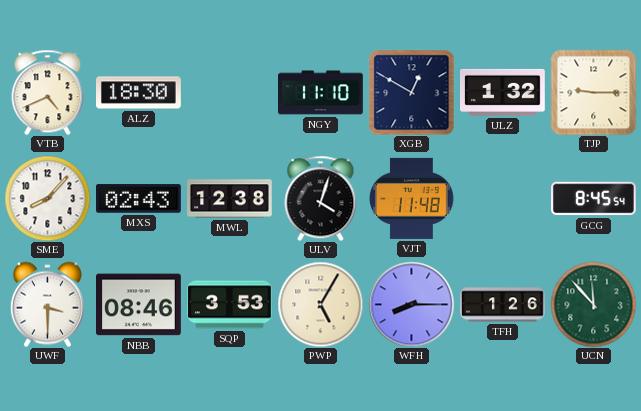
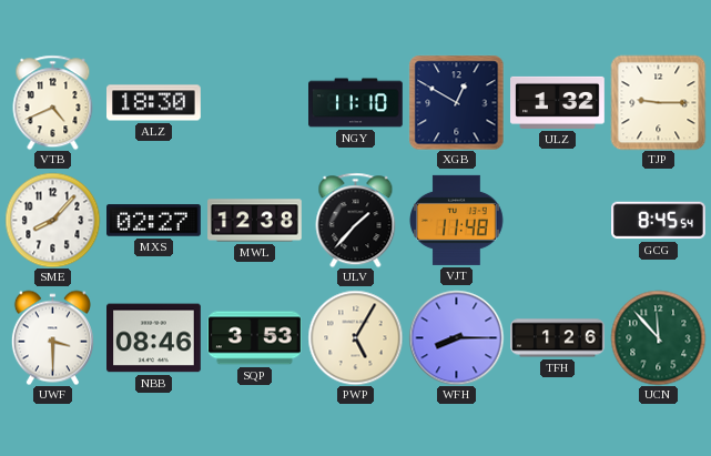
MXS: 02:43 -> 02:27
ULV: 4:03 -> 1:37
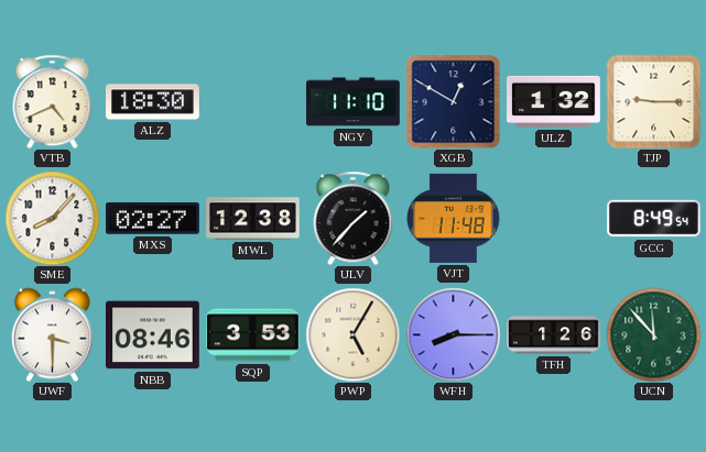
GCG: 8:45 -> 8:49
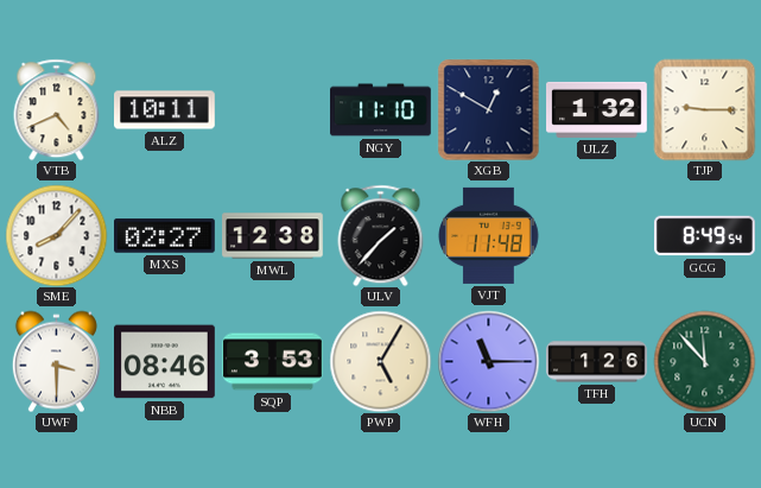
ALZ: 18:30 -> 10:11
WFH: 8:15 -> 11:15
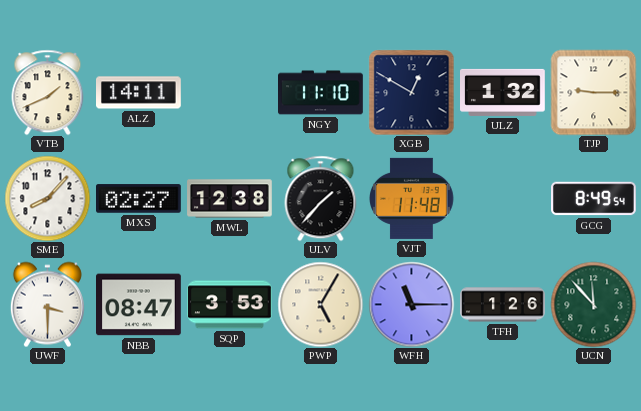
VTB: 4:41 -> 1:41
ALZ: 10:11 -> 14:11
NBB: 08:46 -> 08:47
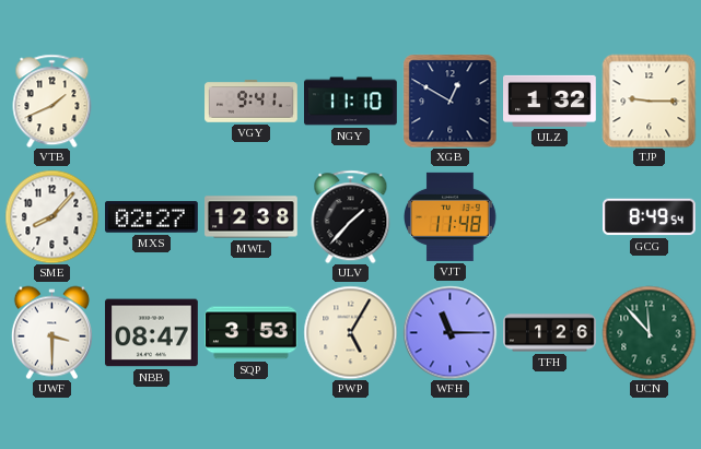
ALZ: 14:11 -> none
VGY: none -> 9:41
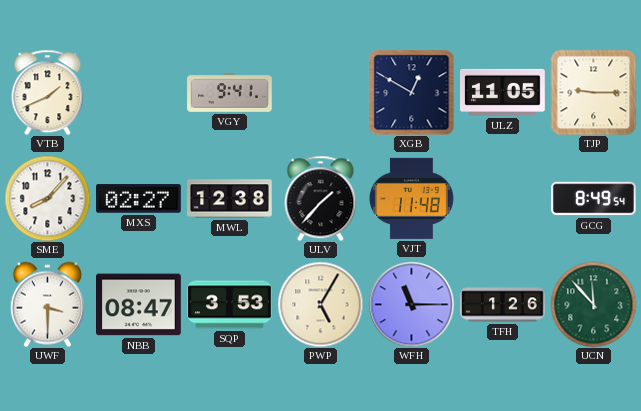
NGY: 11:10 -> none
ULZ: 1:32 -> 11:05
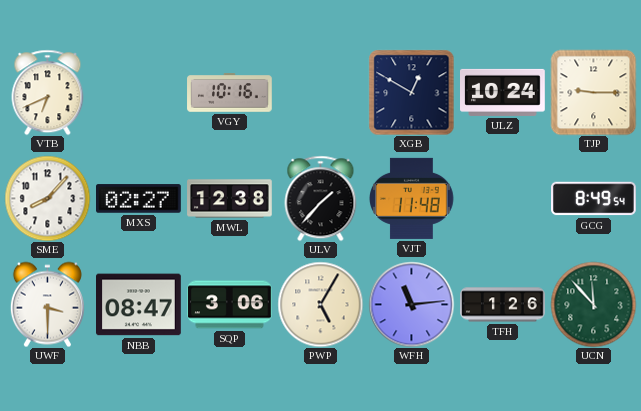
VTB: 1:41 -> 6:41
VGY: 9:41 -> 10:16
ULZ: 11:05 -> 10:24
SQP: 3:53 -> 3:06
WFH: 11:15 -> 11:14
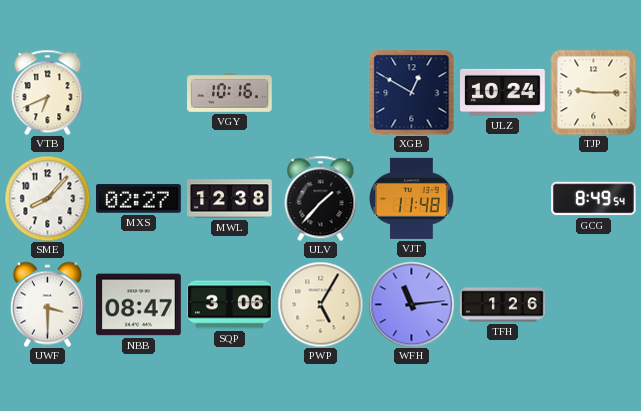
UCN: 11:53 -> none
